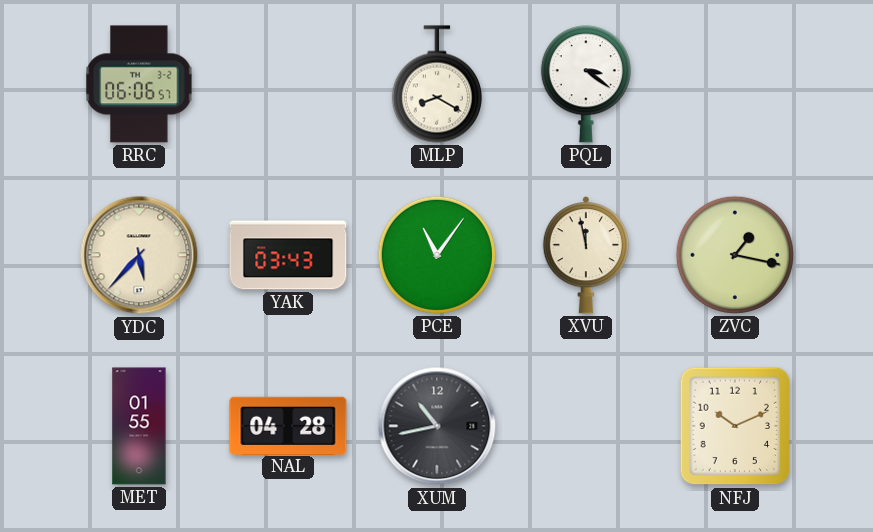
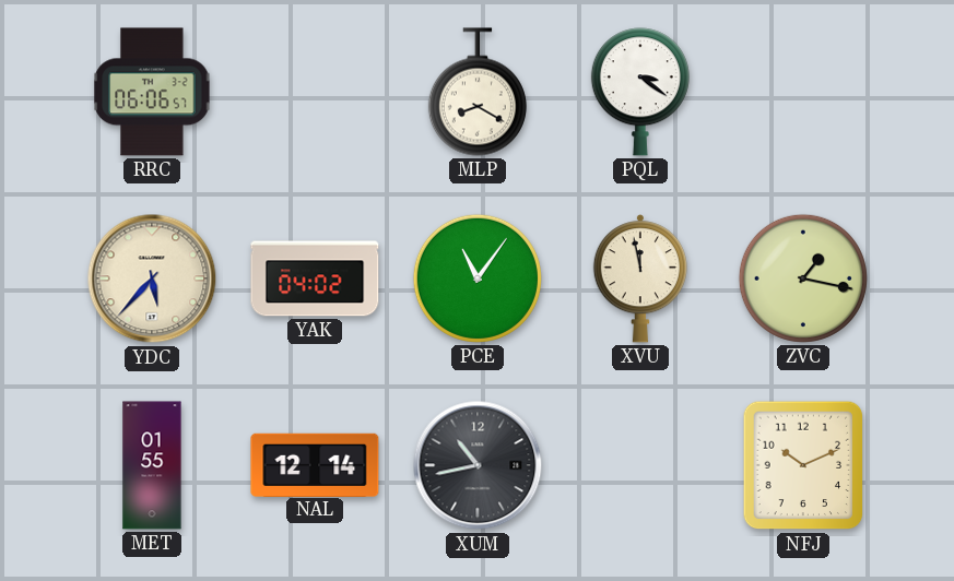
YAK: 03:43 -> 04:02
NAL: 04:28 -> 12:14
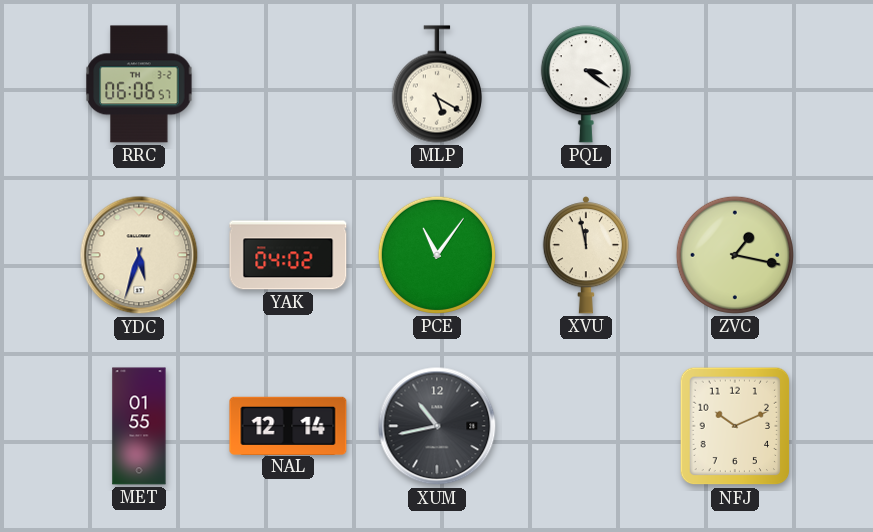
MLP: 8:20 -> 5:20
YDC: 5:37 -> 5:33
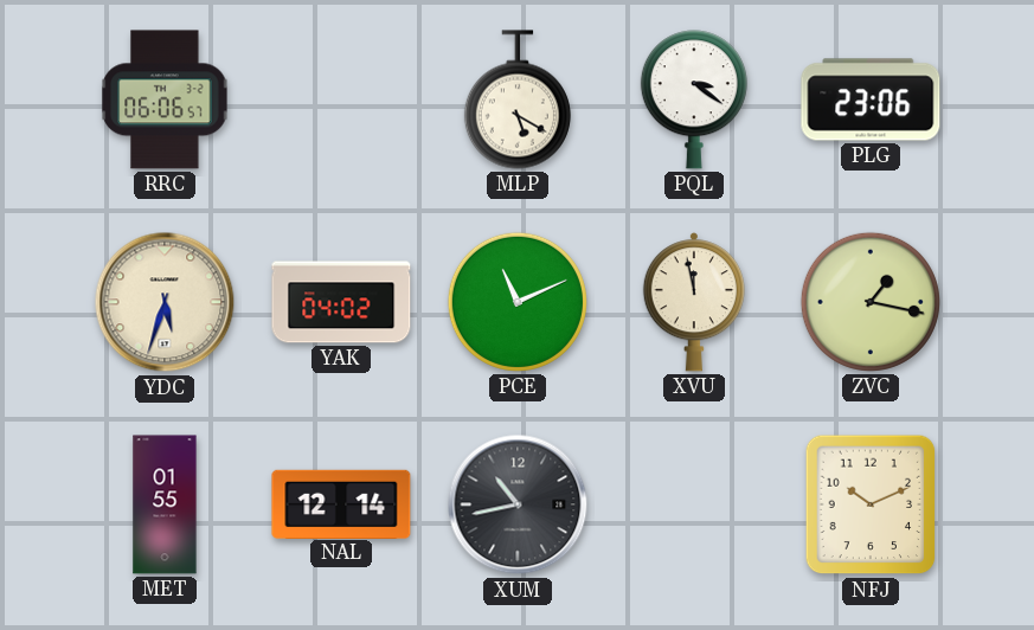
PLG: none -> 23:06
PCE: 11:06 -> 11:11
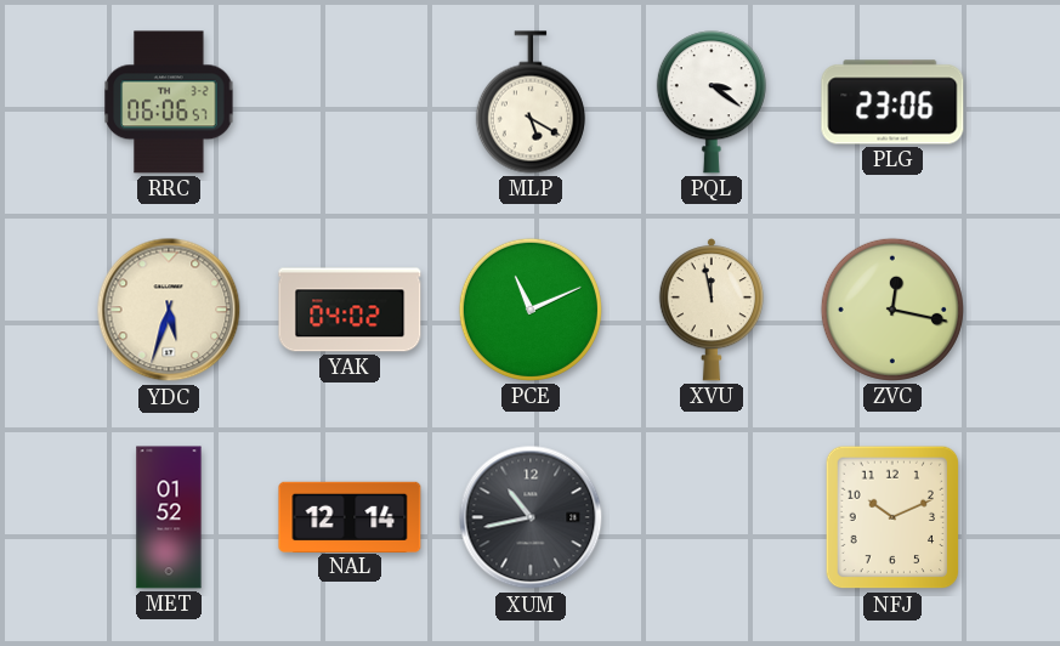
ZVC: 1:17 -> 12:17
MET: 01:55 -> 01:52
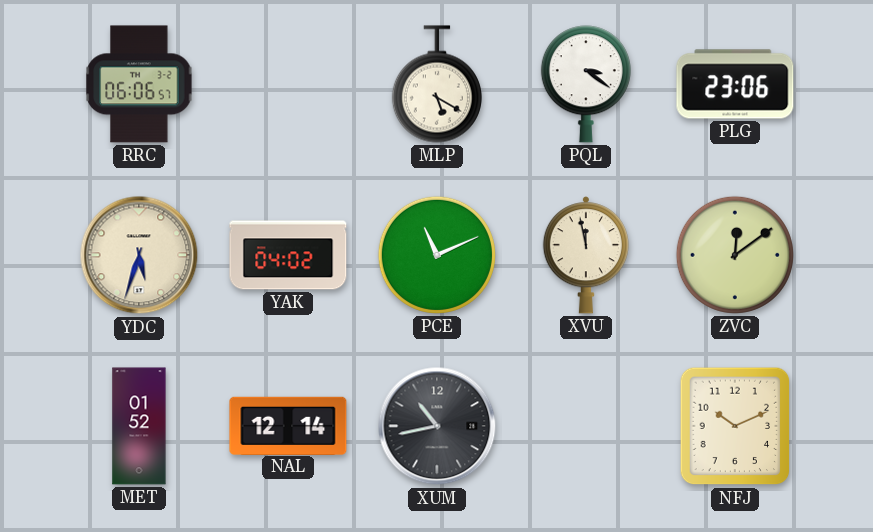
ZVC: 12:17 -> 12:09
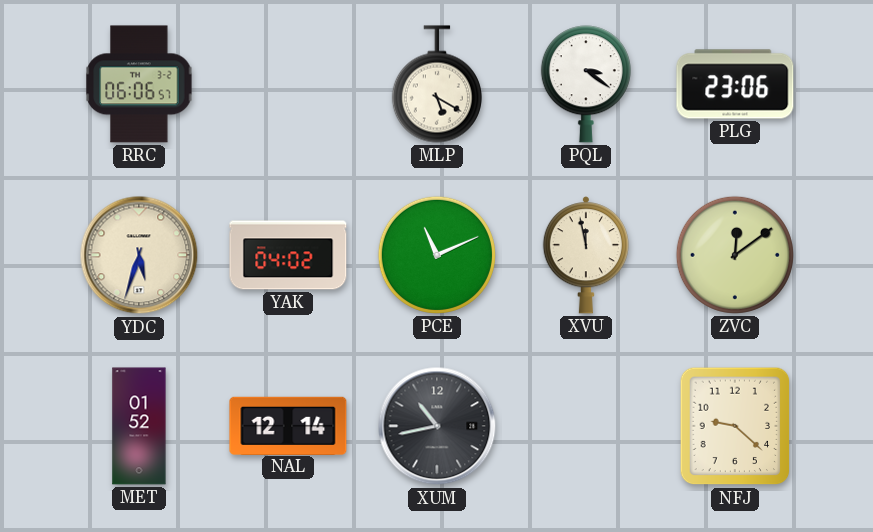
NFJ: 10:11 -> 9:22
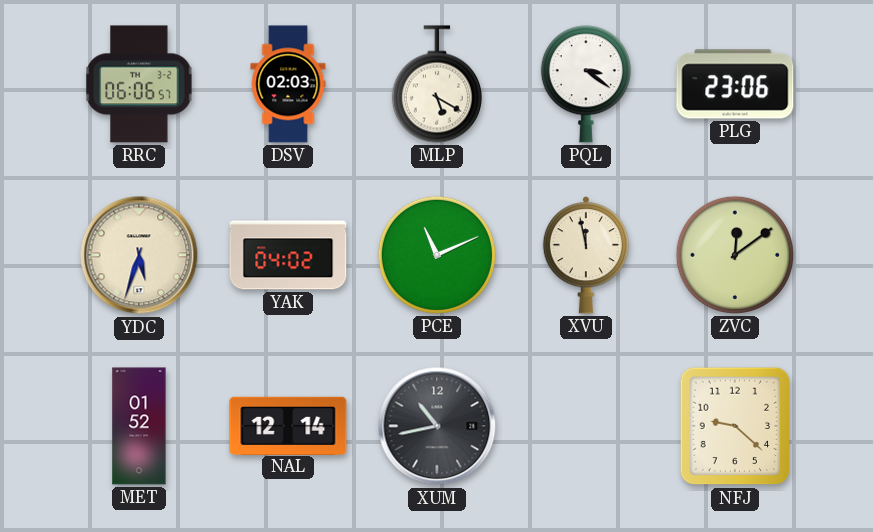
DSV: none -> 02:03
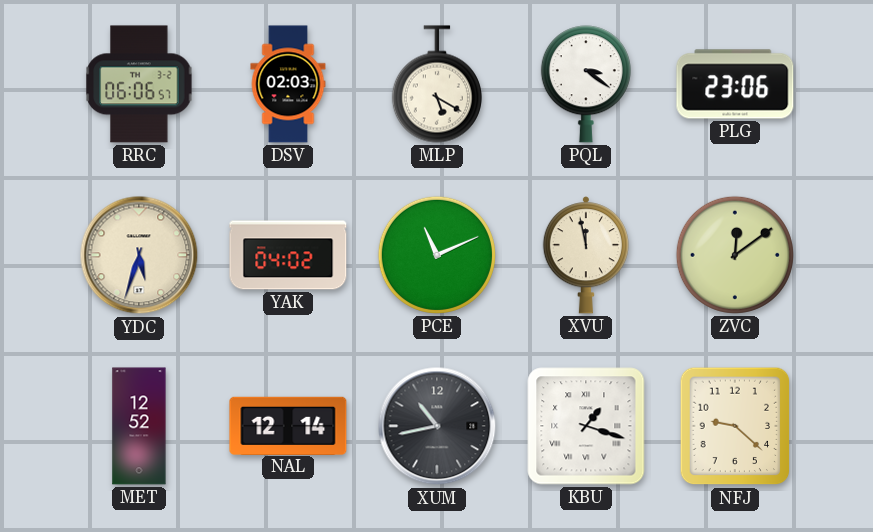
MET: 01:52 -> 12:52
KBU: none -> 1:18
